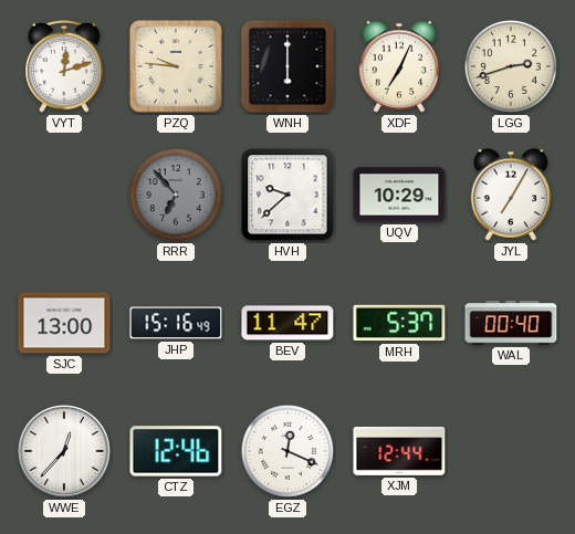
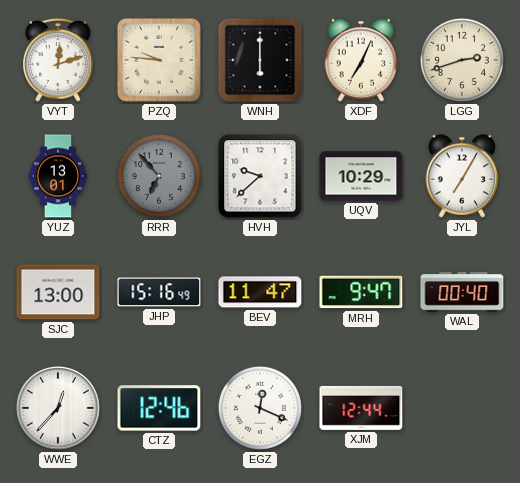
YUZ: none -> 13:01
MRH: 5:37 -> 9:47
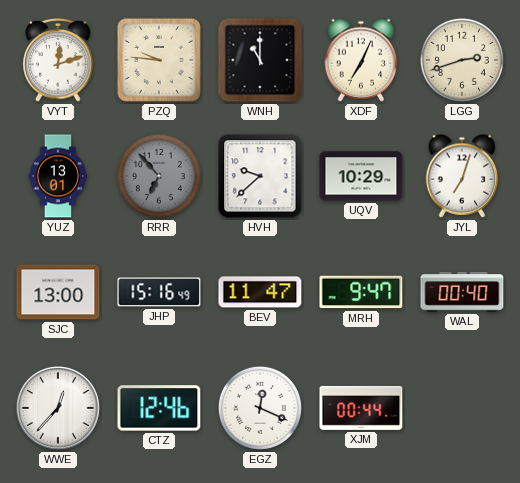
WNH: 6:00 -> 11:00
JYL: 7:05 -> 7:03
XJM: 12:44 -> 00:44
